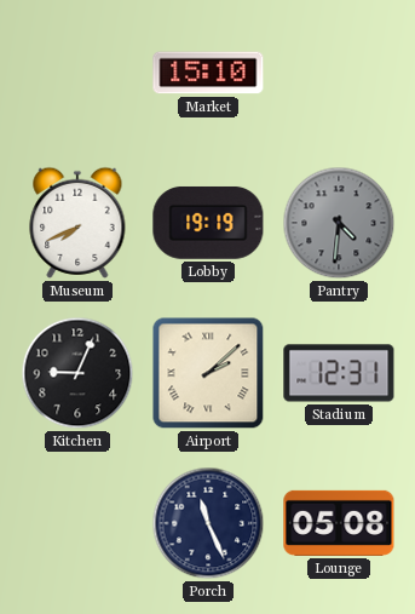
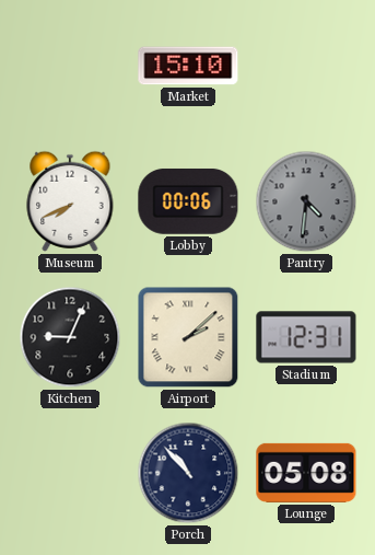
Lobby: 19:19 -> 00:06
Porch: 11:26 -> 10:53
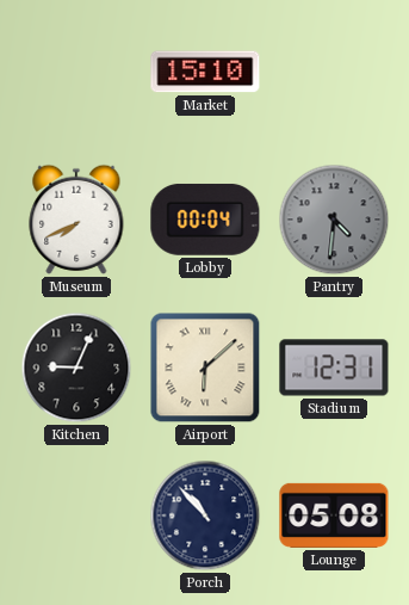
Lobby: 00:06 -> 00:04
Airport: 2:08 -> 6:08
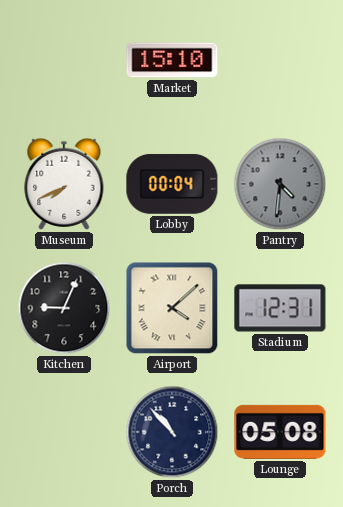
Airport: 6:08 -> 4:08
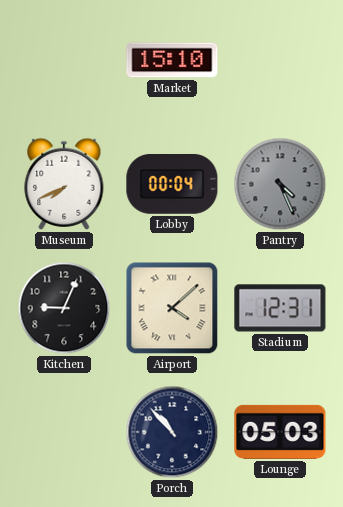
Pantry: 4:31 -> 4:26
Lounge: 05:08 -> 05:03
